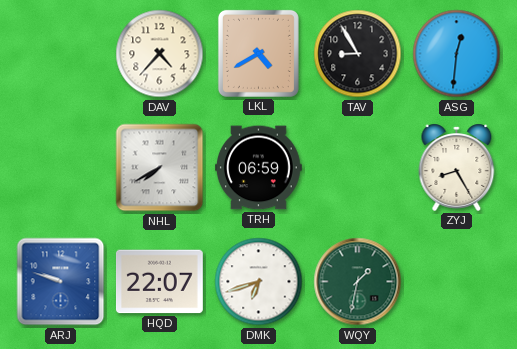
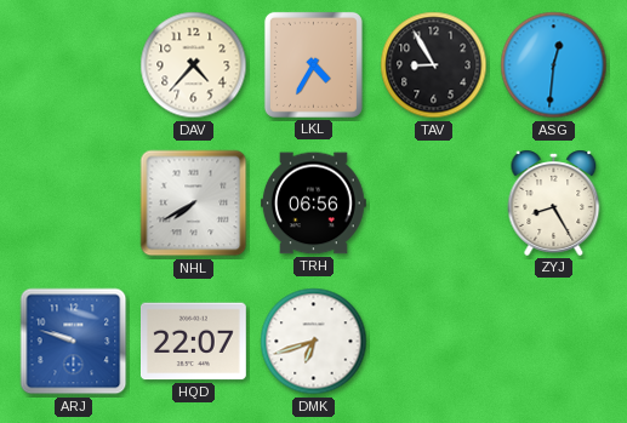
LKL: 4:40 -> 4:35
TRH: 06:59 -> 06:56
WQY: 1:32 -> none
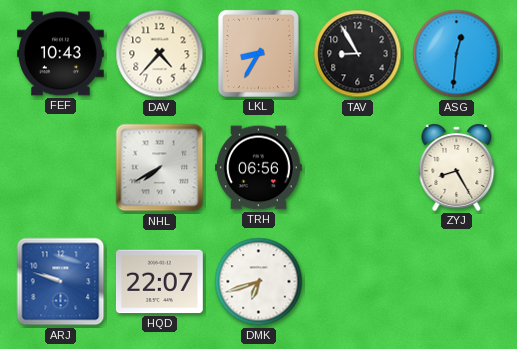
FEF: none -> 10:43
LKL: 4:35 -> 8:35
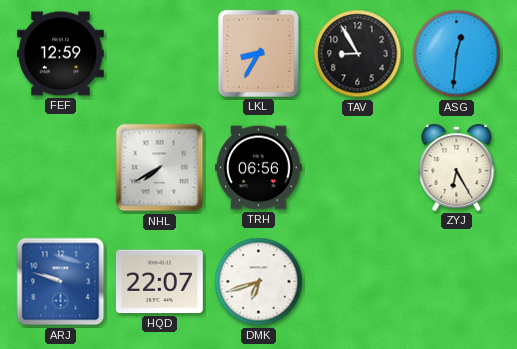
FEF: 10:43 -> 12:59
DAV: 4:37 -> none
ZYJ: 8:25 -> 6:25
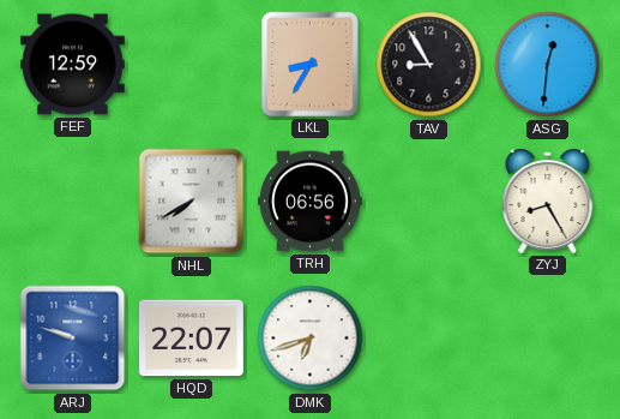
ZYJ: 6:25 -> 8:25
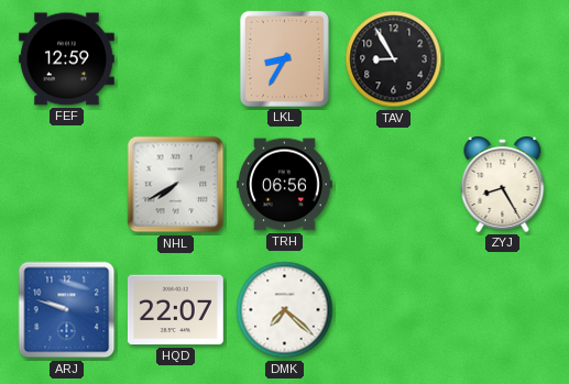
ASG: 12:31 -> none
DMK: 6:42 -> 7:22
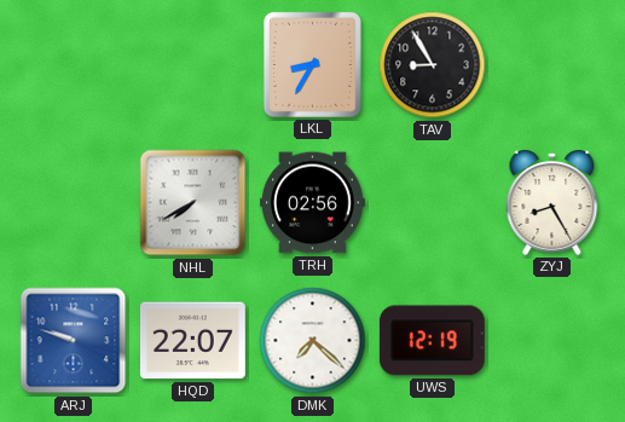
FEF: 12:59 -> none
TRH: 06:56 -> 02:56
UWS: none -> 12:19
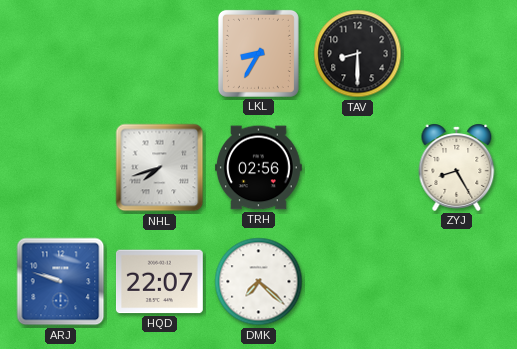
TAV: 8:55 -> 8:30
NHL: 7:40 -> 7:42
UWS: 12:19 -> none
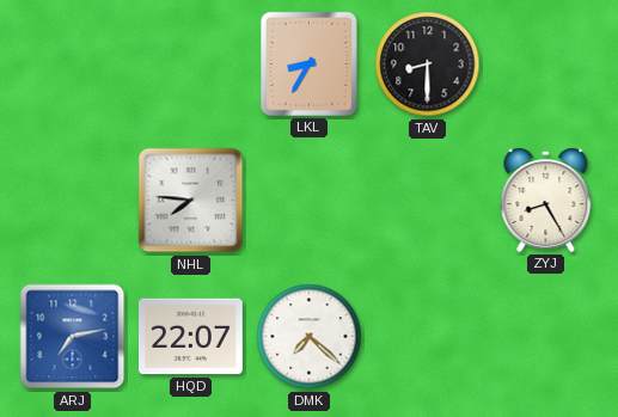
NHL: 7:42 -> 7:46
TRH: 02:56 -> none
ARJ: 9:48 -> 7:13
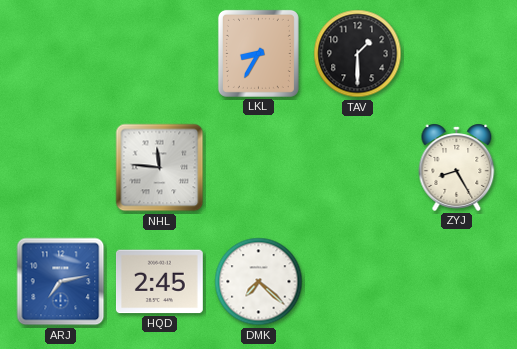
TAV: 8:30 -> 1:30
NHL: 7:46 -> 11:46
HQD: 22:07 -> 2:45
